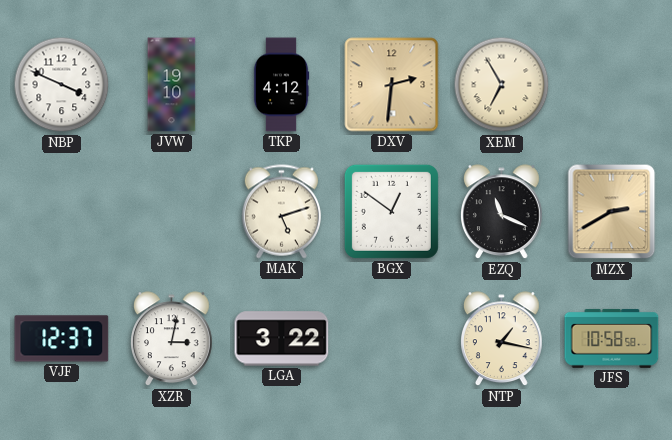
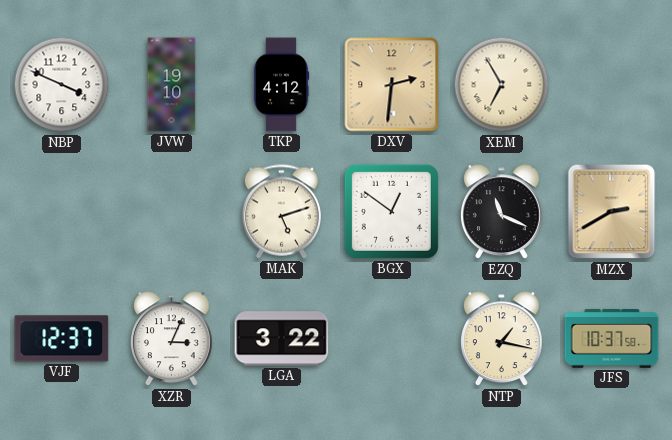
XZR: 3:02 -> 3:04
JFS: 10:58 -> 10:37
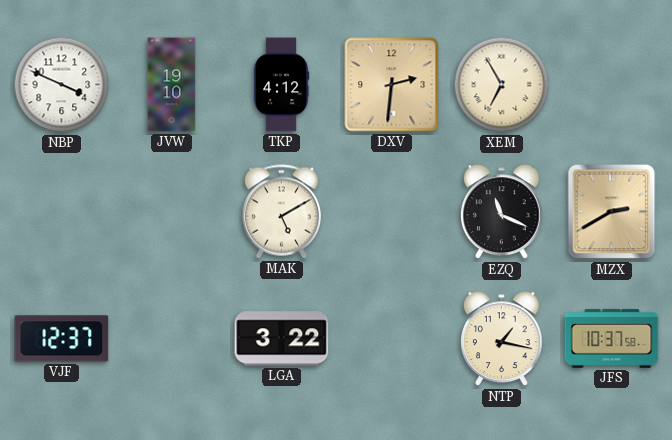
MAK: 5:12 -> 5:10
BGX: 12:51 -> none
XZR: 3:04 -> none
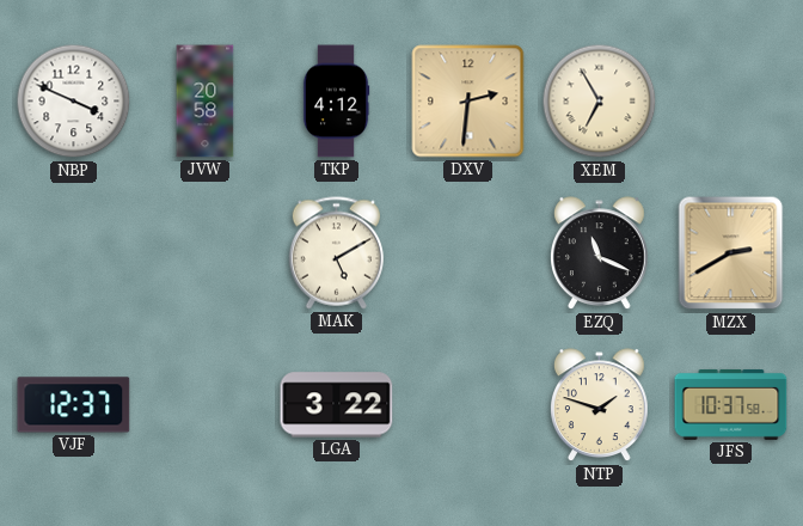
JVW: 19:10 -> 20:58
NTP: 1:17 -> 1:48
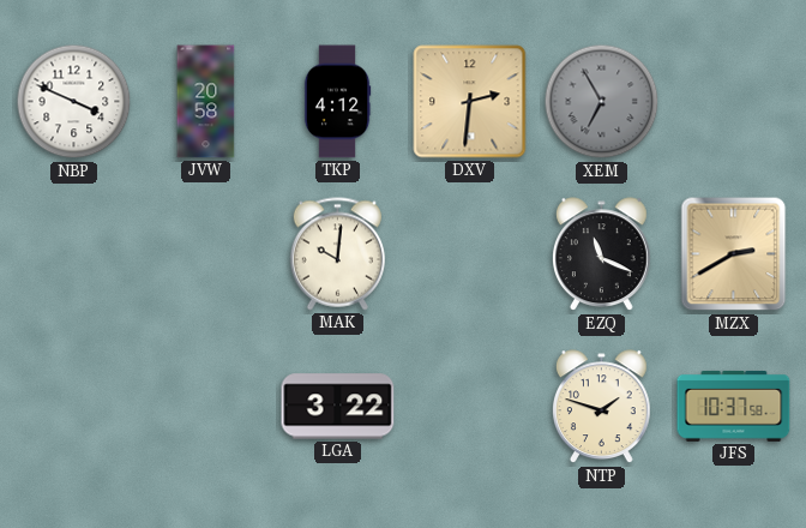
XEM dial: cream -> grey
MAK: 5:10 -> 10:01
VJF: 12:37 -> none
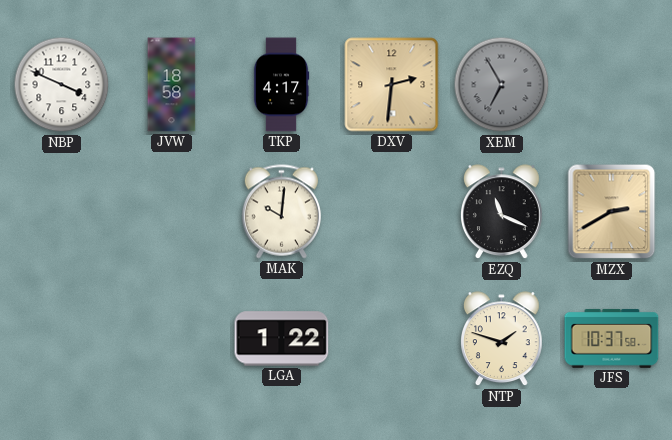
JVW: 20:58 -> 18:58
TKP: 4:12 -> 4:17
LGA: 3:22 -> 1:22
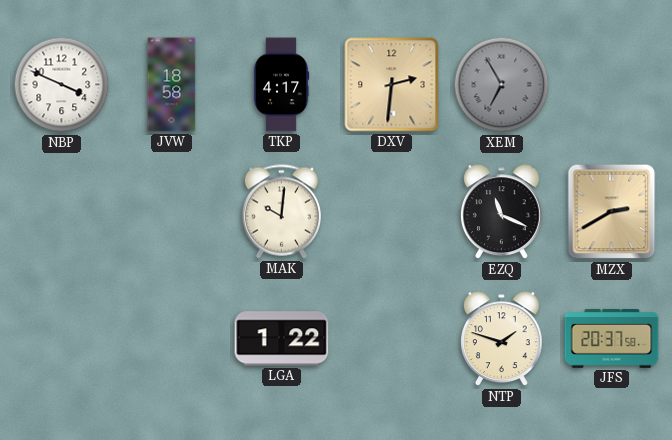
JFS: 10:37 -> 20:37
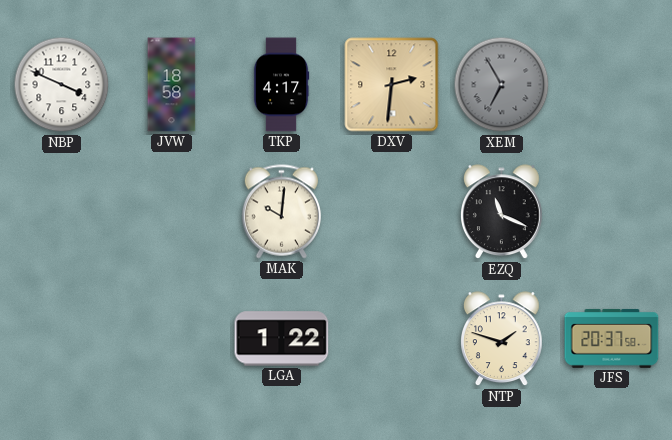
MZX: 2:40 -> none
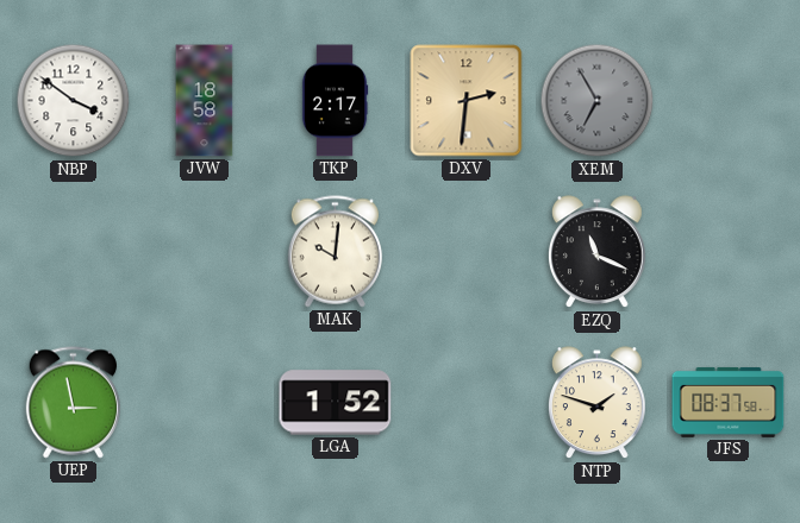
NBP: 3:49 -> 3:51
TKP: 4:17 -> 2:17
UEP: none -> 2:58
LGA: 1:22 -> 1:52
JFS: 20:37 -> 08:37
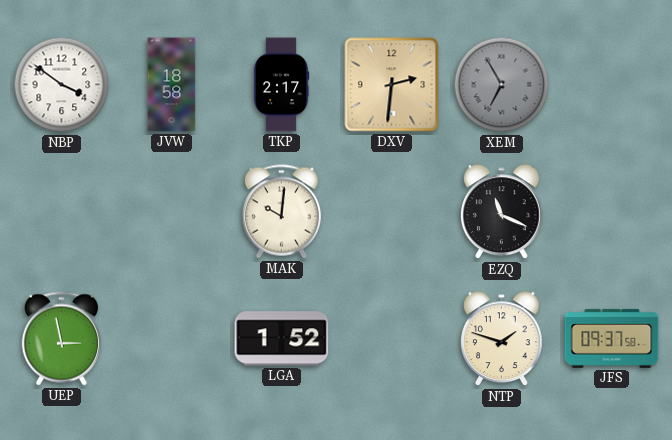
JFS: 08:37 -> 09:37
